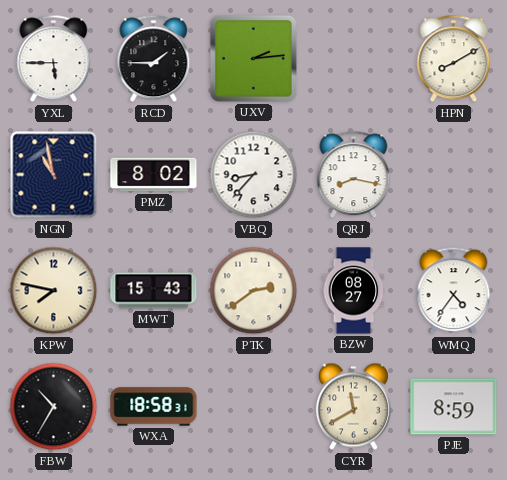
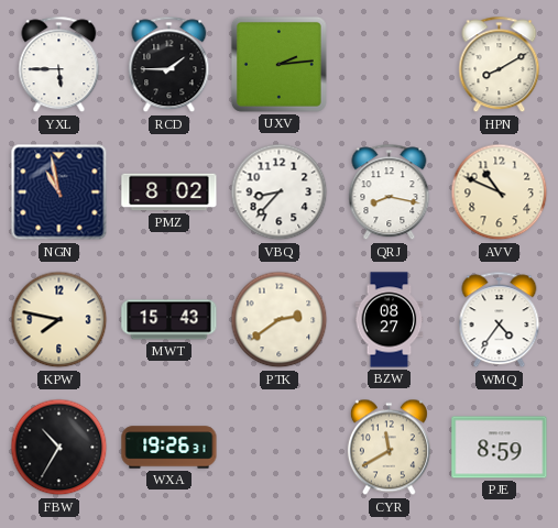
AVV: none -> 10:49
WXA: 18:58 -> 19:26
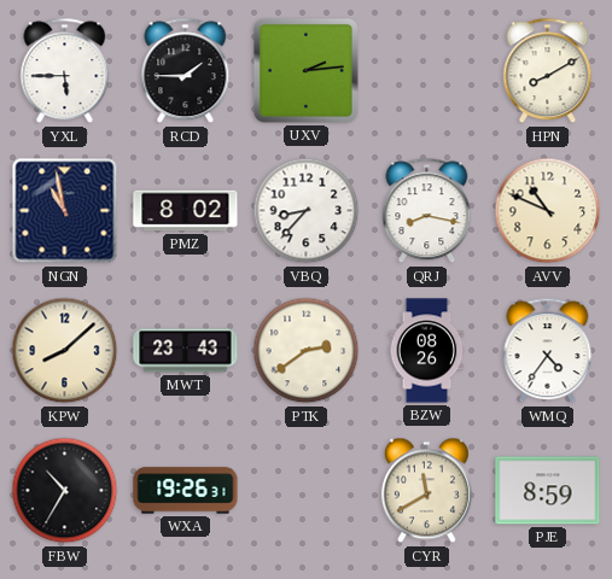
KPW: 7:47 -> 8:08
MWT: 15:43 -> 23:43
BZW: 08:27 -> 08:26
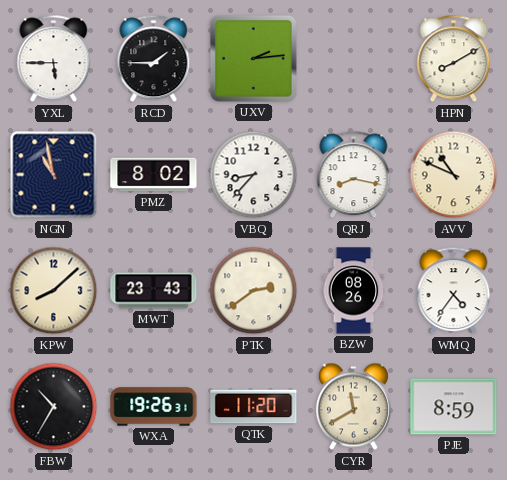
QTK: none -> 11:20
